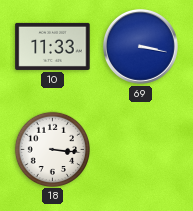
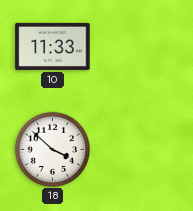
69: 3:17 -> none
18: 3:16 -> 3:52
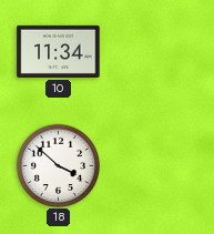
10: 11:33 -> 11:34
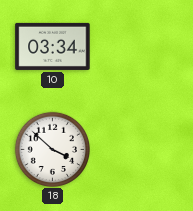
10: 11:34 -> 03:34
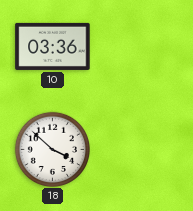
10: 03:34 -> 03:36
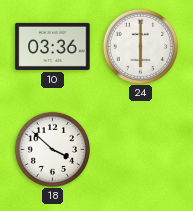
24: none -> 6:00
